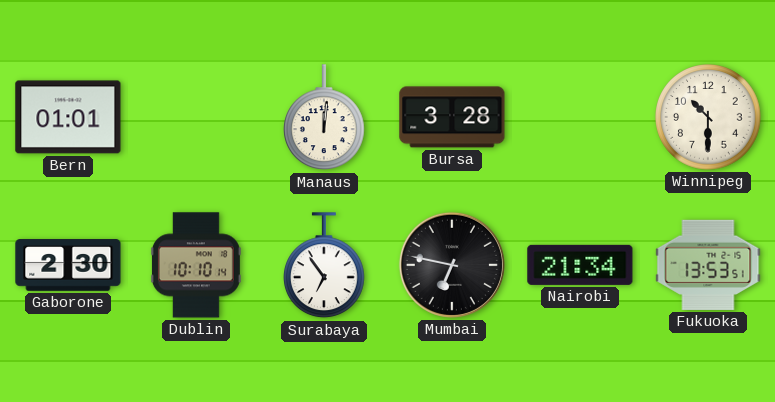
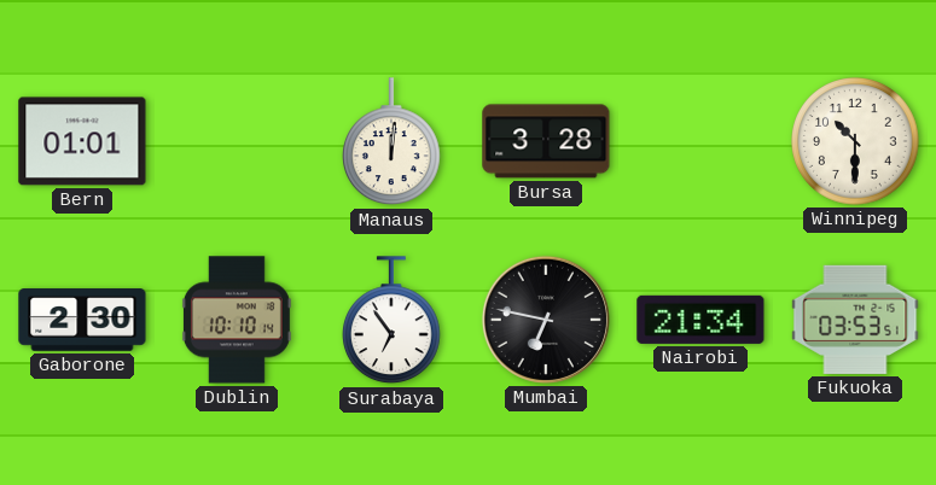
Fukuoka: 13:53 -> 03:53
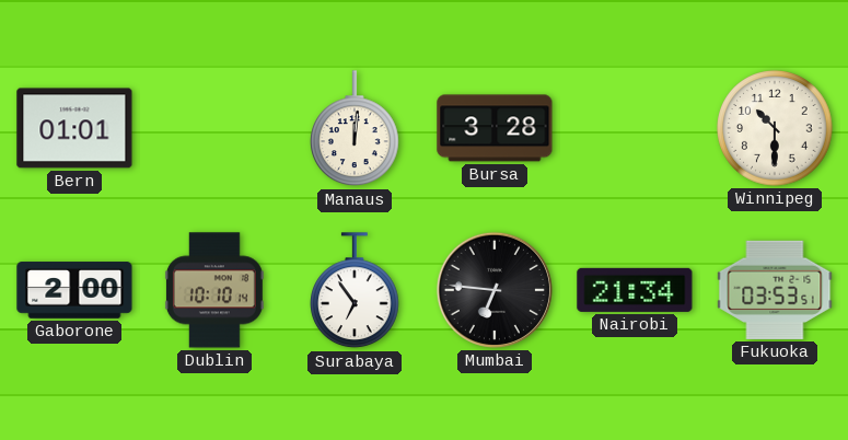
Gaborone: 2:30 -> 2:00
Mumbai: 6:47 -> 6:46
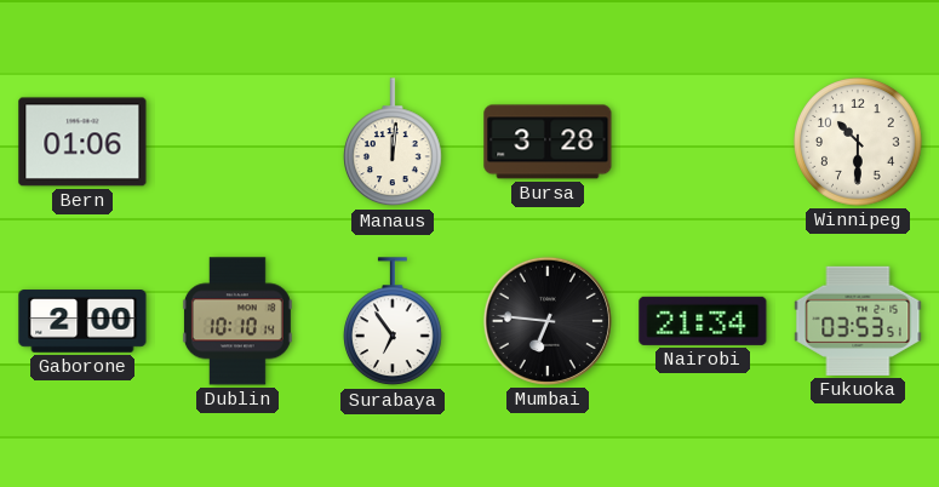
Bern: 01:01 -> 01:06
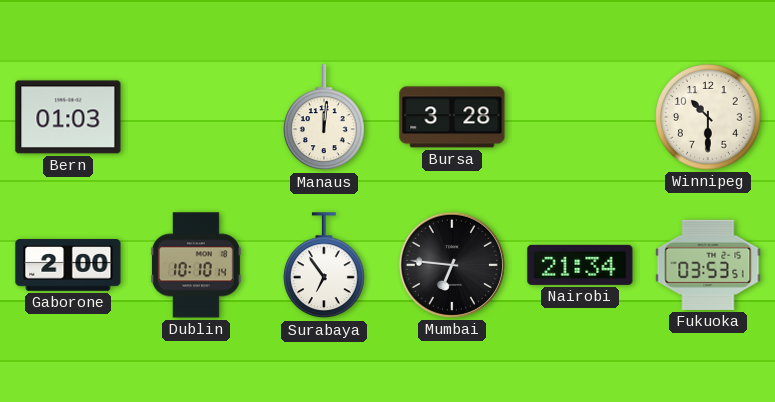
Bern: 01:06 -> 01:03
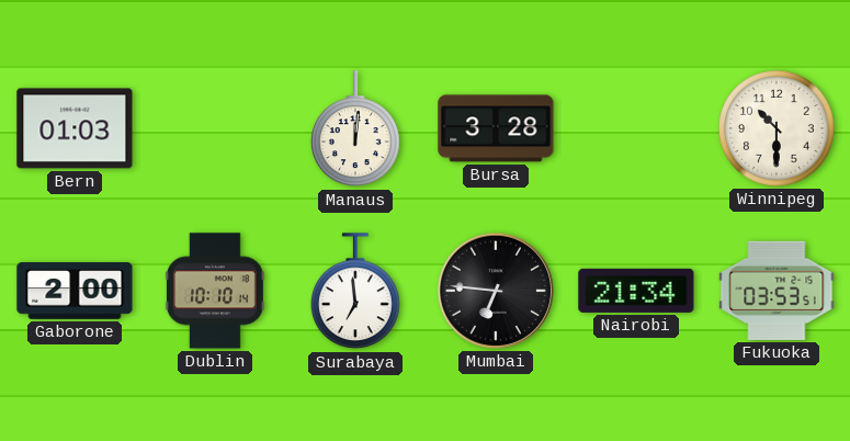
Surabaya: 6:54 -> 6:59
